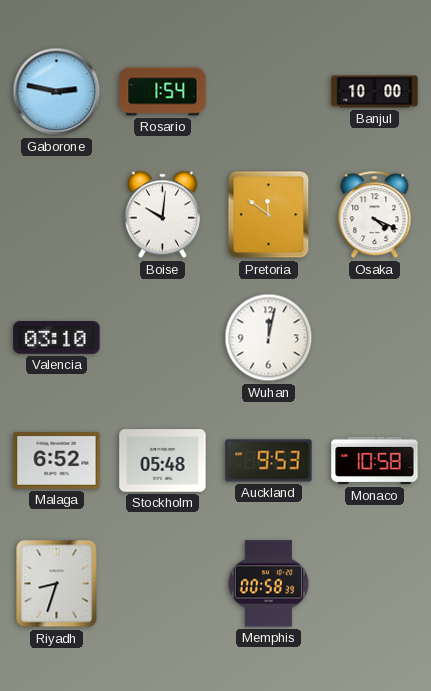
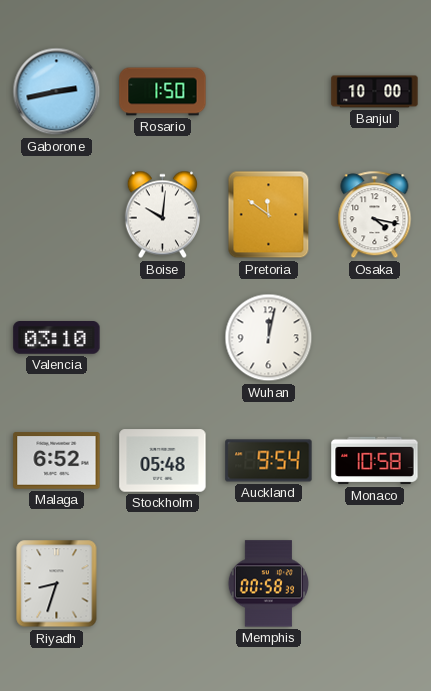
Gaborone: 2:47 -> 2:43
Rosario: 1:54 -> 1:50
Osaka: 4:19 -> 4:17
Auckland: 9:53 -> 9:54
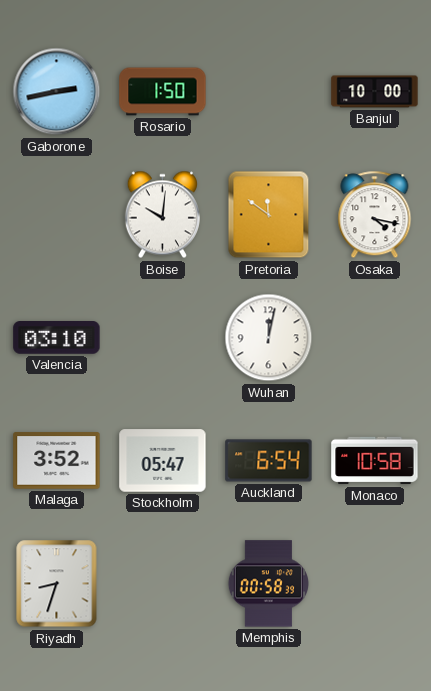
Malaga: 6:52 -> 3:52
Stockholm: 05:48 -> 05:47
Auckland: 9:54 -> 6:54
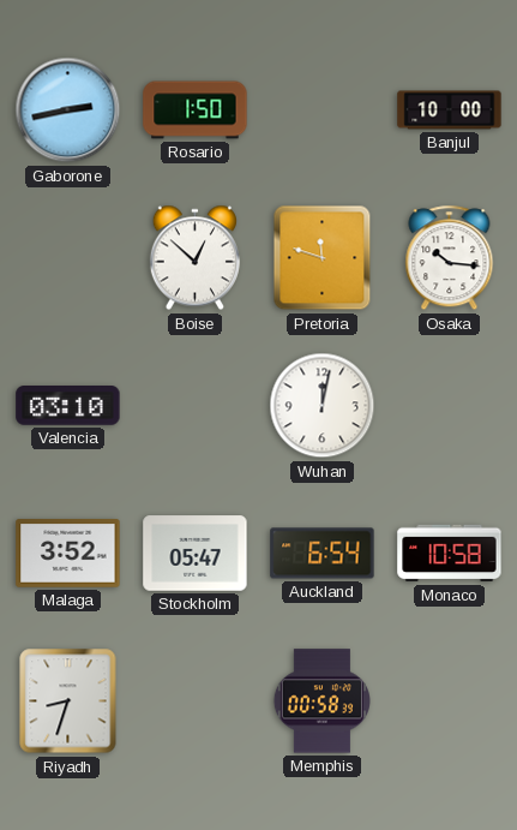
Boise: 10:01 -> 12:52
Pretoria: 11:51 -> 11:48
Osaka: 4:17 -> 10:16
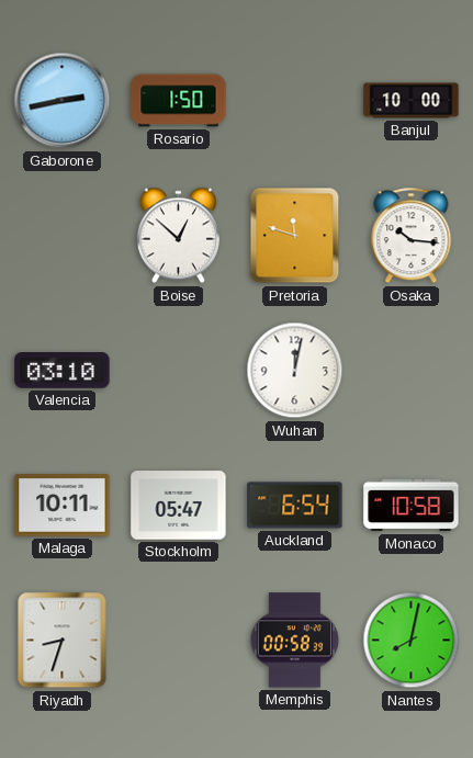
Malaga: 3:52 -> 10:11
Nantes: none -> 8:02
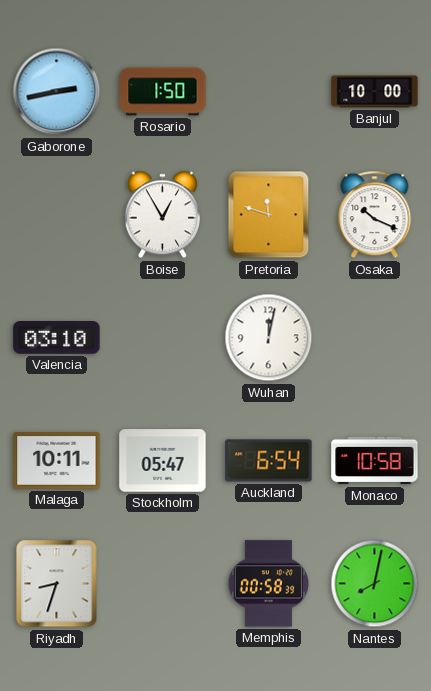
Boise: 12:52 -> 12:55
Osaka: 10:16 -> 10:19
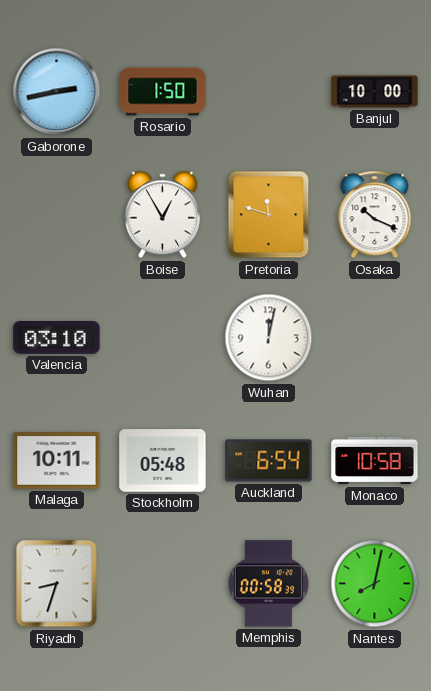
Stockholm: 05:47 -> 05:48
